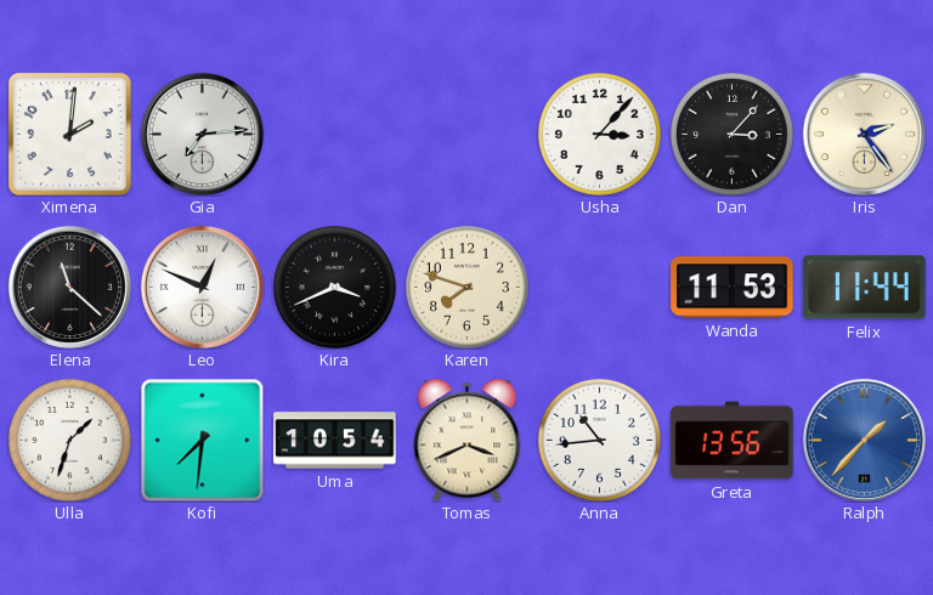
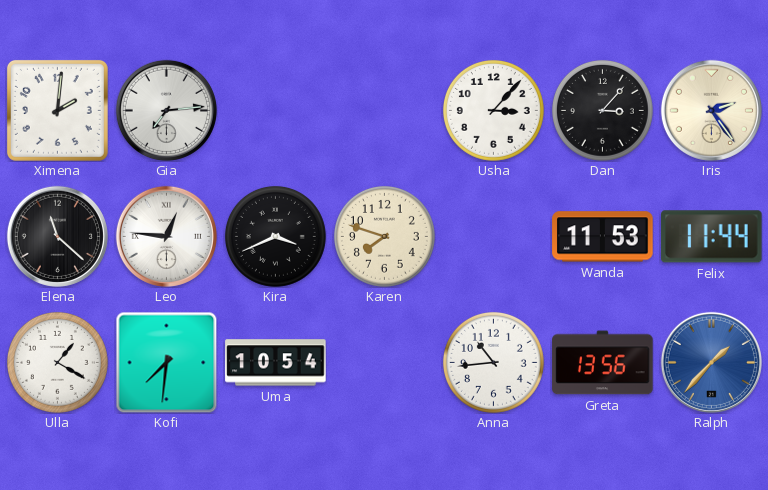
Leo: 12:49 -> 12:46
Ulla: 1:33 -> 1:20
Tomas: 3:41 -> none
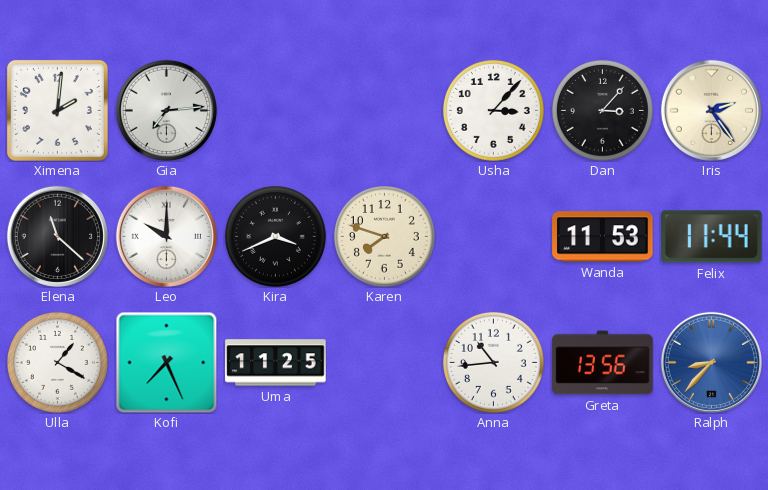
Leo: 12:46 -> 10:00
Kofi: 7:31 -> 7:26
Uma: 10:54 -> 11:25
Ralph: 1:37 -> 8:37
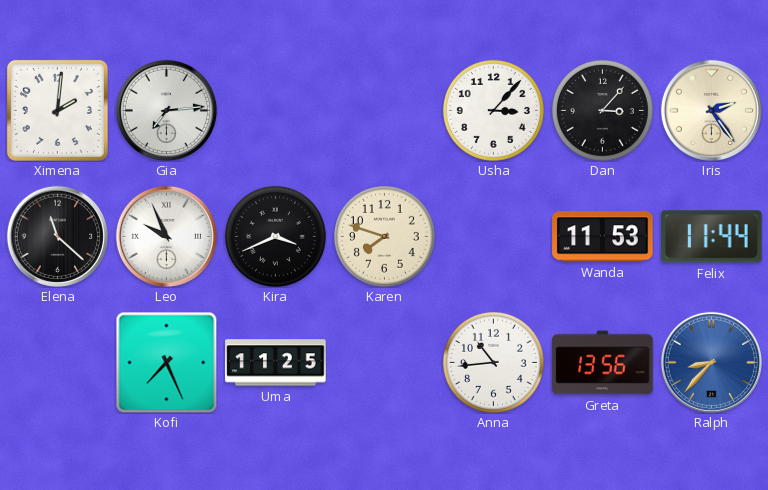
Leo: 10:00 -> 9:56
Ulla: 1:20 -> none
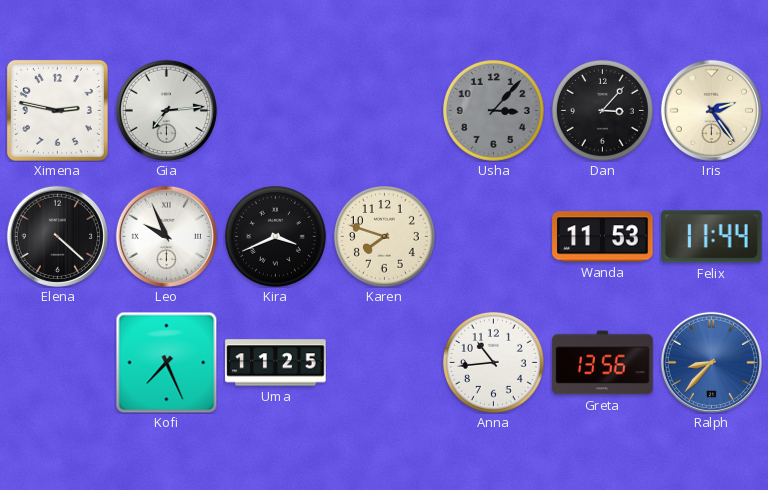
Ximena: 2:01 -> 2:47
Usha dial: white -> grey
Elena: 11:22 -> 4:22
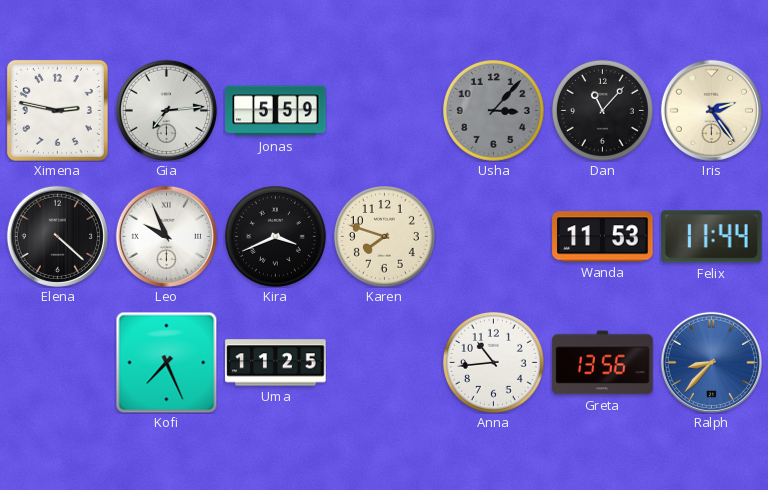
Jonas: none -> 5:59
Dan: 3:07 -> 11:07
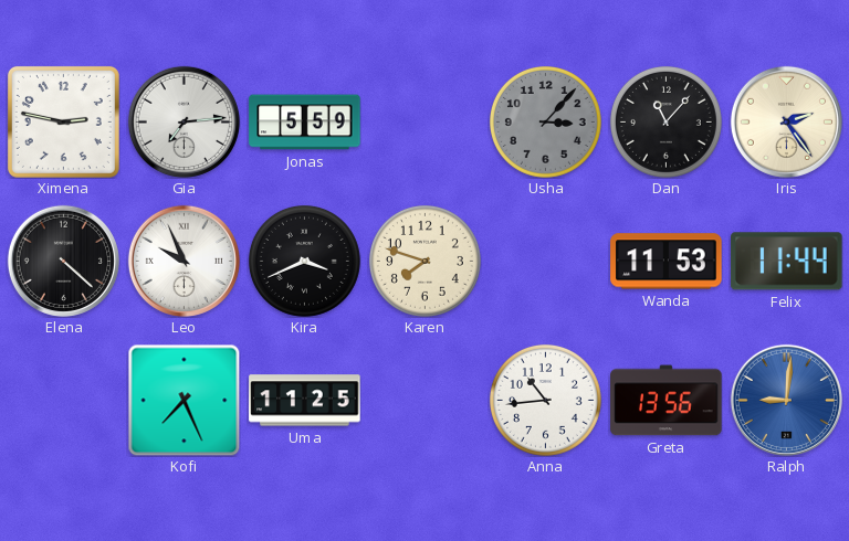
Ralph: 8:37 -> 9:01
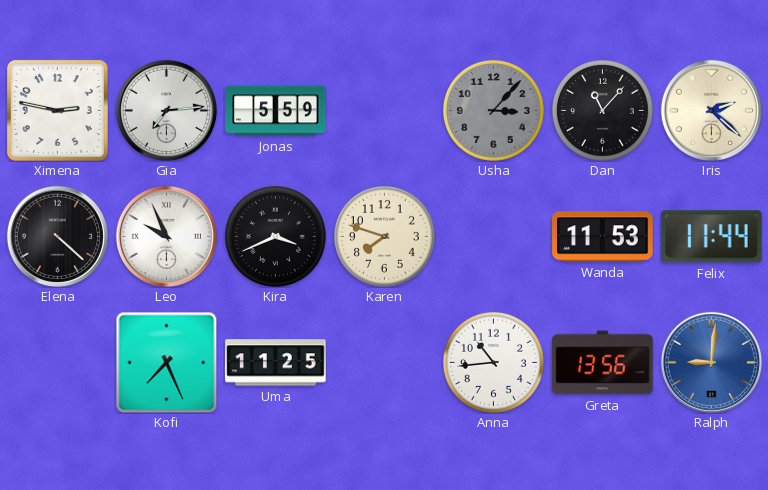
Iris: 2:24 -> 2:22
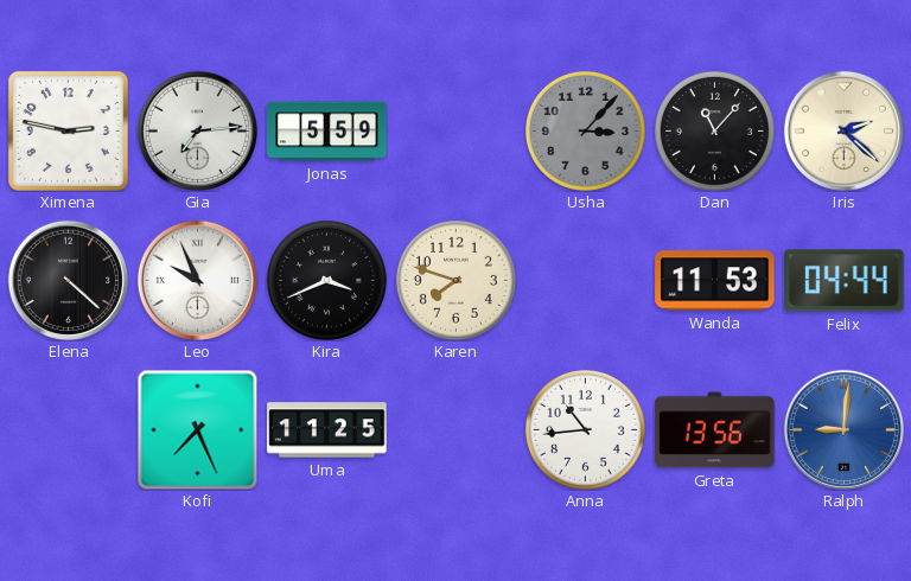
Felix: 11:44 -> 04:44
